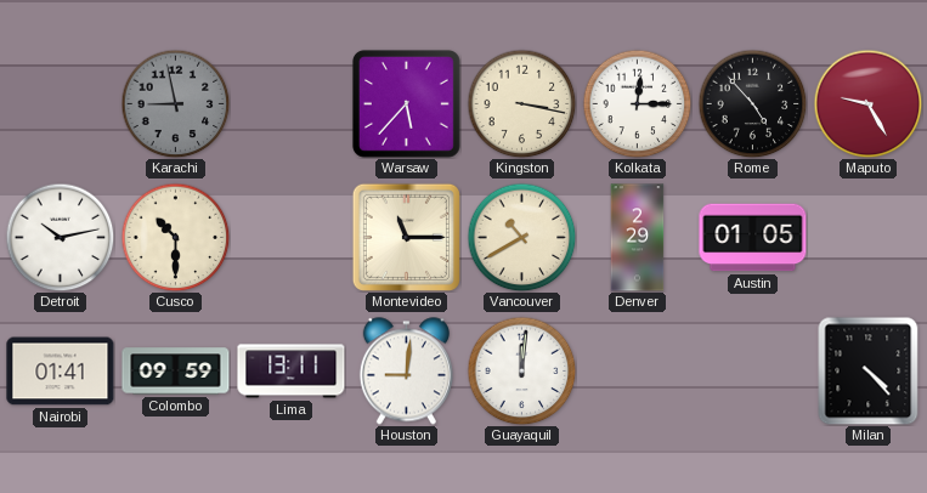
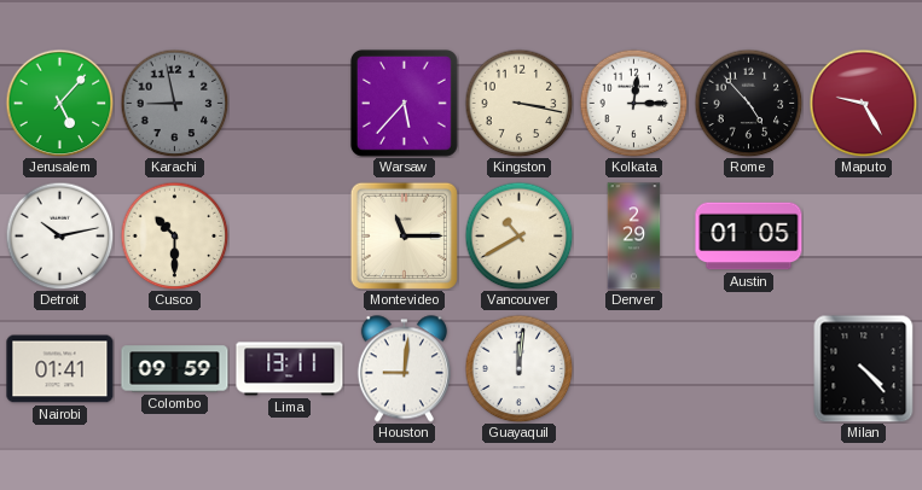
Jerusalem: none -> 5:07
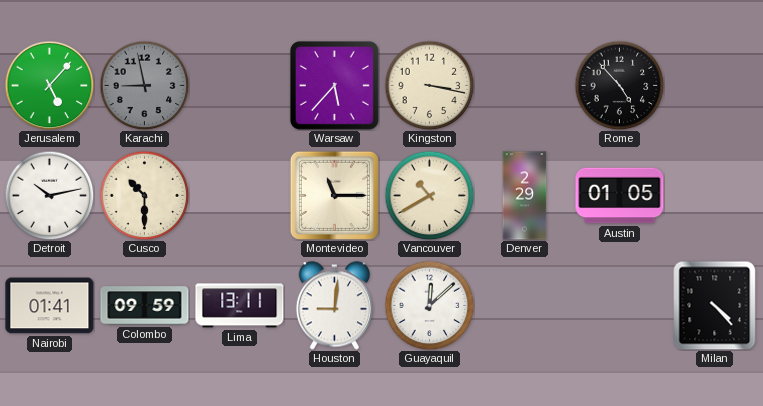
Kolkata: 12:15 -> none
Maputo: 9:25 -> none
Guayaquil: 12:01 -> 12:08
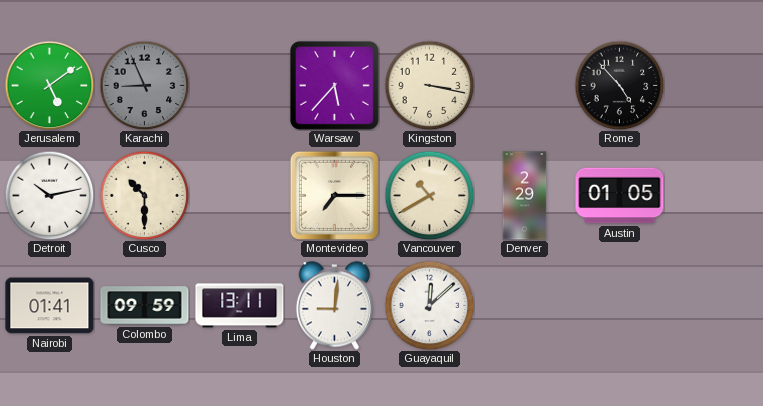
Jerusalem: 5:07 -> 5:09
Karachi: 8:58 -> 8:56
Montevideo: 11:15 -> 7:15
Milan: 4:23 -> none
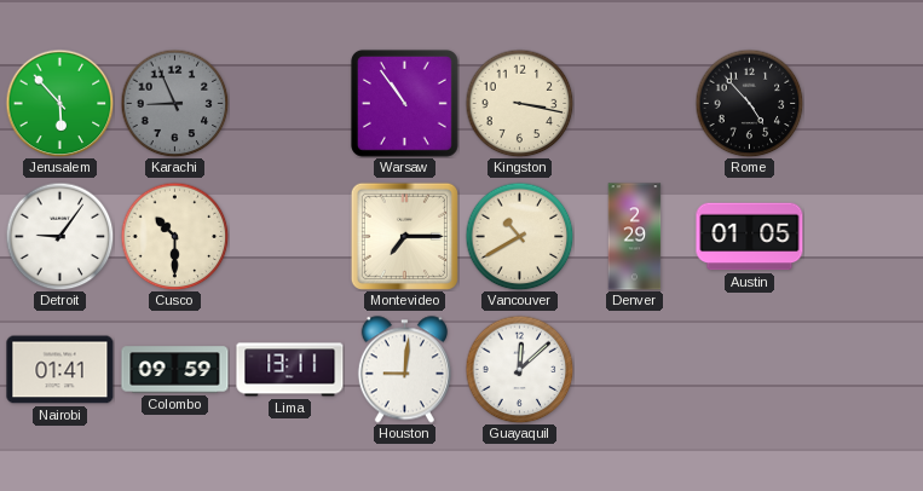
Jerusalem: 5:09 -> 5:53
Warsaw: 5:37 -> 10:54
Detroit: 10:13 -> 9:06
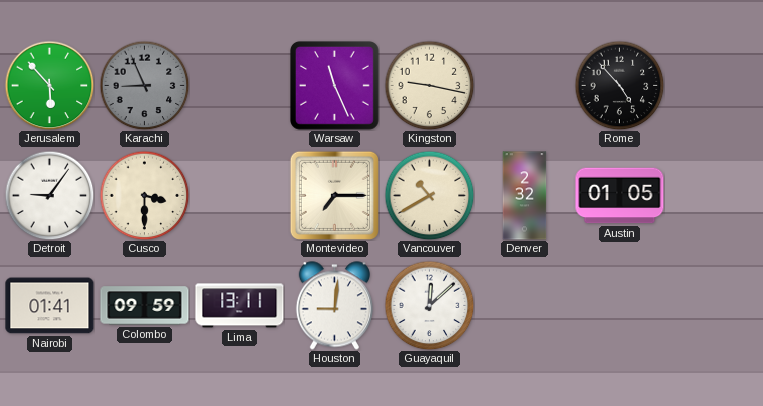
Warsaw: 10:54 -> 11:26
Kingston: 3:17 -> 9:17
Cusco: 10:30 -> 3:30
Denver: 2:29 -> 2:32
